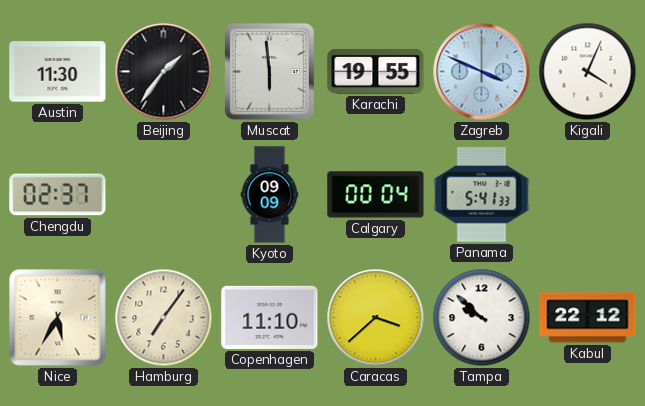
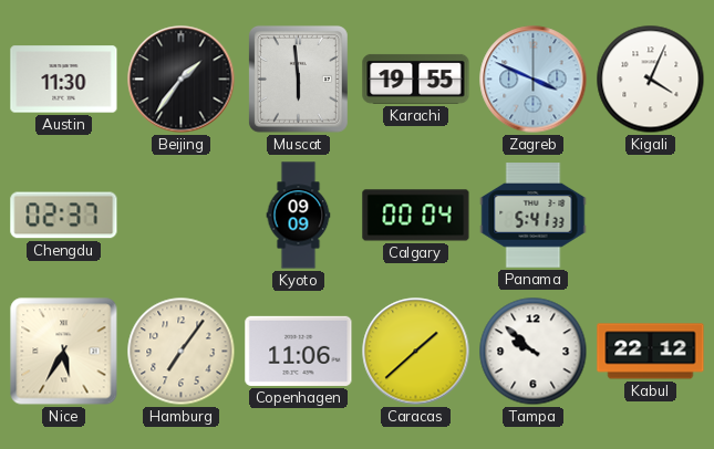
Copenhagen: 11:10 -> 11:06
Caracas: 3:38 -> 1:38
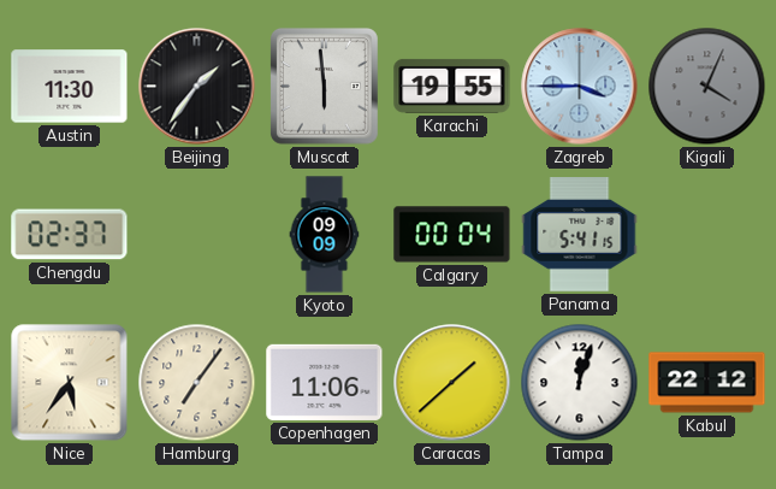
Zagreb: 3:49 -> 3:45
Kigali dial: white -> grey
Panama: 5:41:33 -> 5:41:15
Nice: 5:35 -> 5:36
Tampa: 9:52 -> 12:03
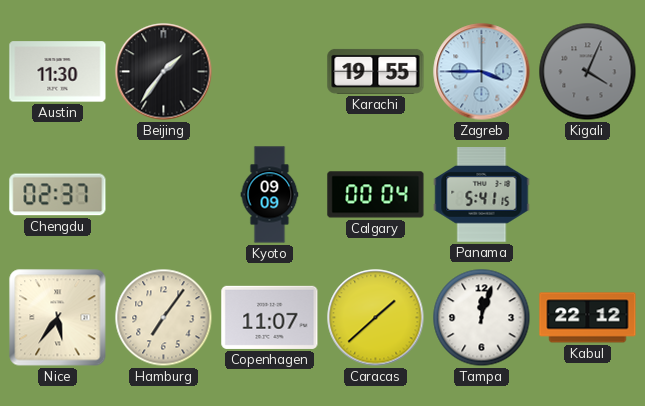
Muscat: 5:59 -> none
Copenhagen: 11:06 -> 11:07
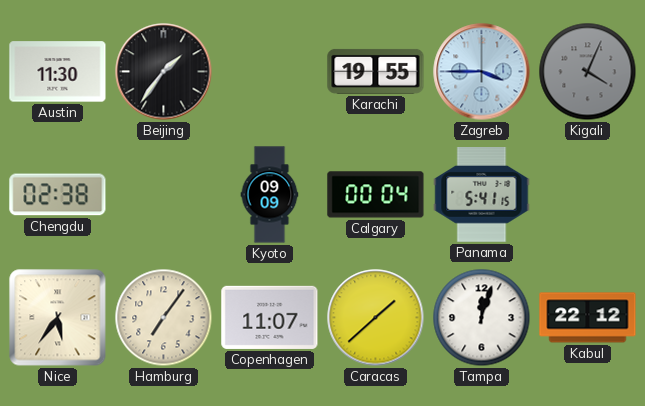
Chengdu: 02:37 -> 02:38
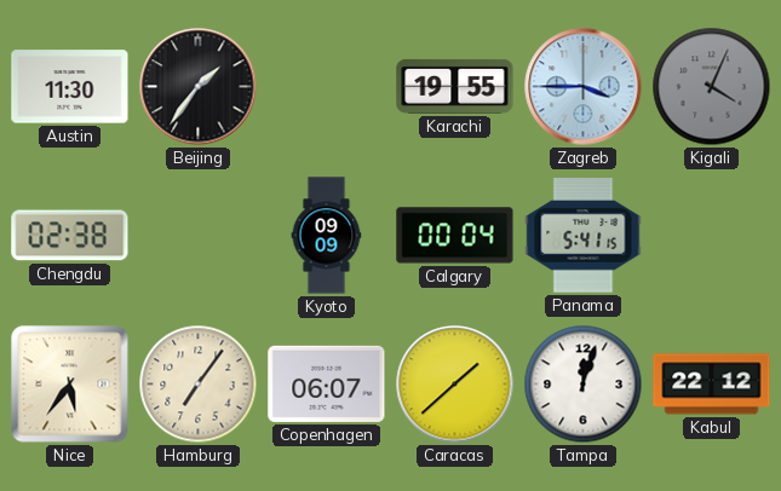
Copenhagen: 11:07 -> 06:07
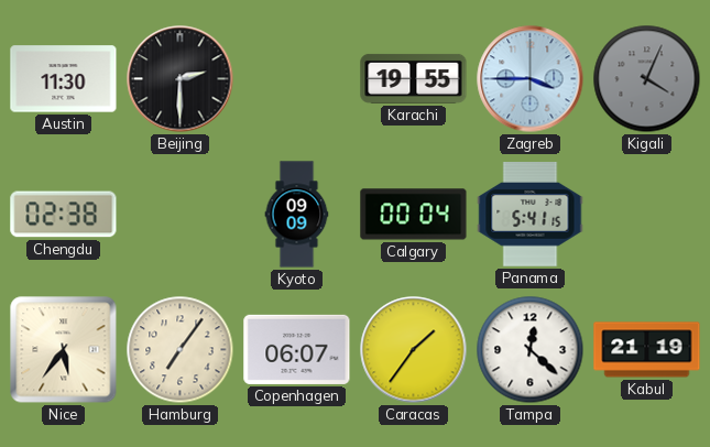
Beijing: 1:36 -> 2:30
Caracas: 1:38 -> 1:36
Tampa: 12:03 -> 12:22
Kabul: 22:12 -> 21:19
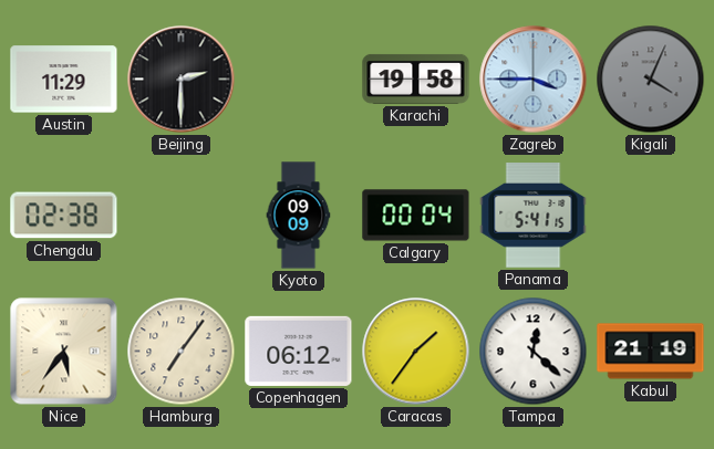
Austin: 11:30 -> 11:29
Karachi: 19:55 -> 19:58
Copenhagen: 06:07 -> 06:12
